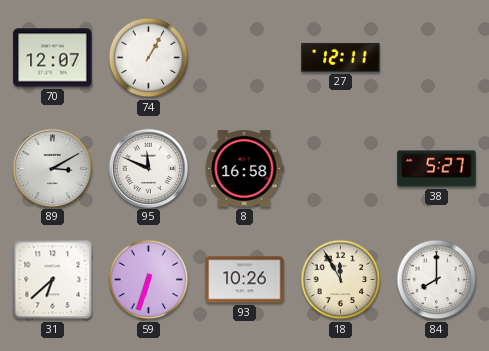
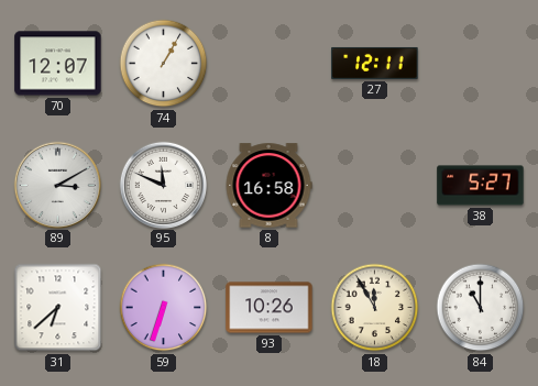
84: 8:00 -> 11:00
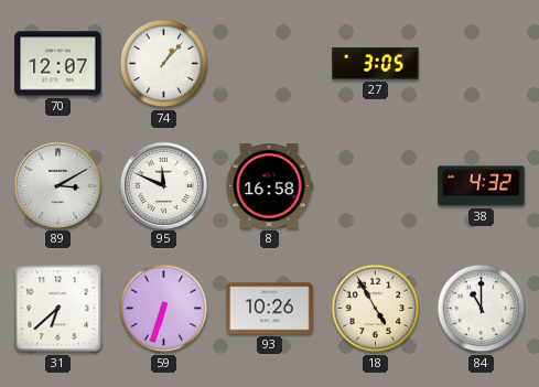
74: 1:05 -> 1:07
27: 12:11 -> 3:05
38: 5:27 -> 4:32
18: 11:55 -> 4:55
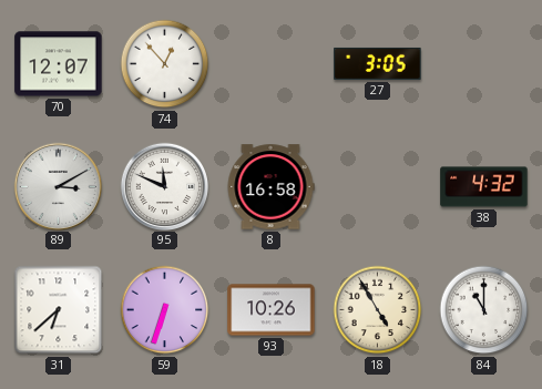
74: 1:07 -> 12:53
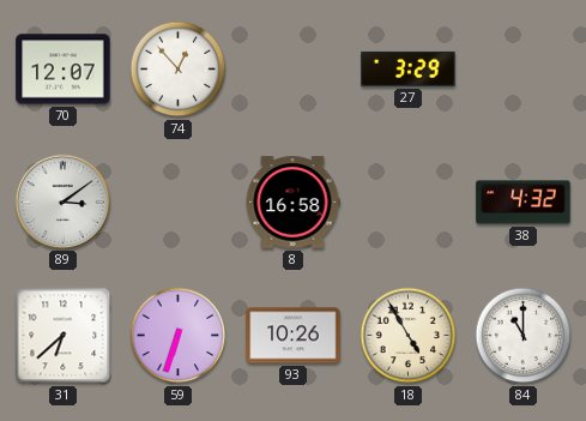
27: 3:05 -> 3:29
89: 3:10 -> 3:09
95: 11:49 -> none
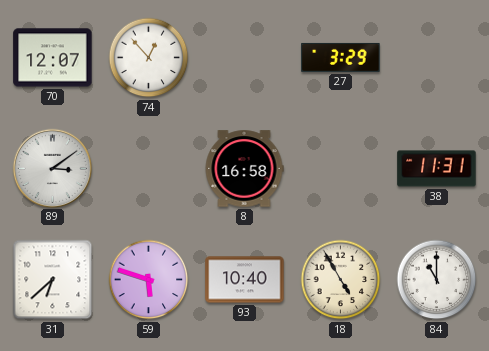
38: 4:32 -> 11:31
59: 6:33 -> 5:48
93: 10:26 -> 10:40
